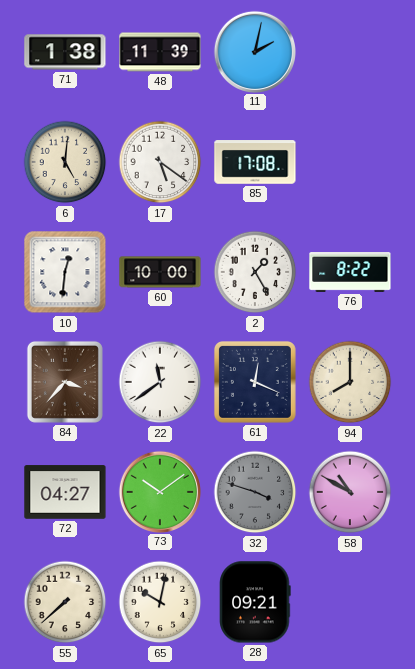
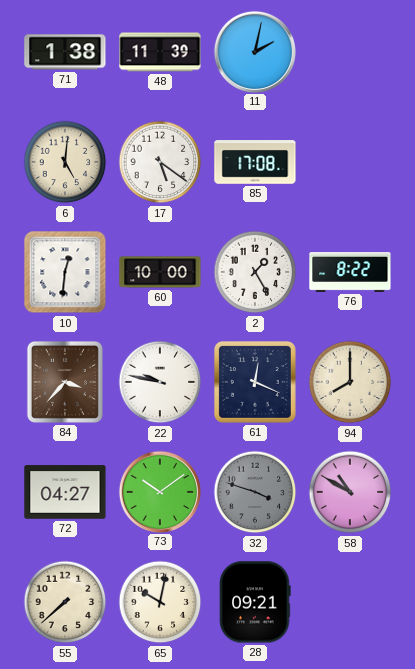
22: 11:39 -> 9:47
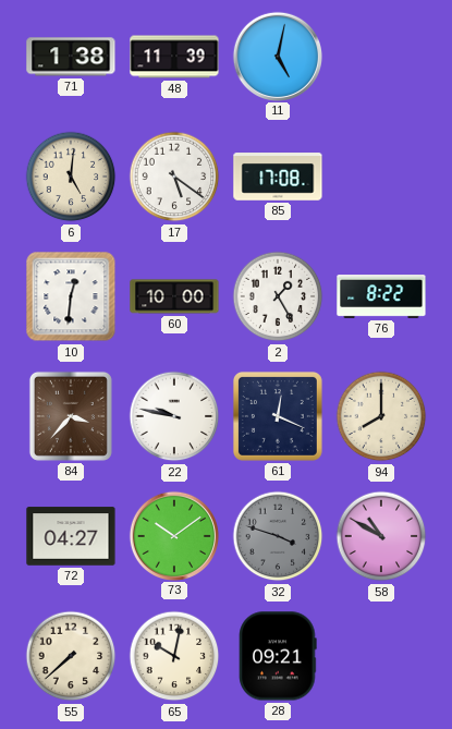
11: 2:02 -> 5:02
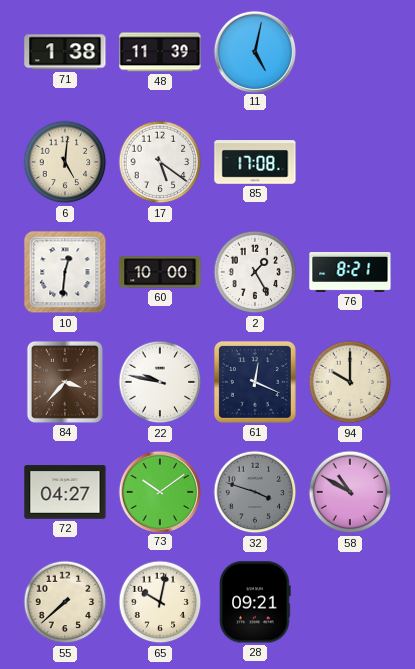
76: 8:22 -> 8:21
94: 8:00 -> 10:00
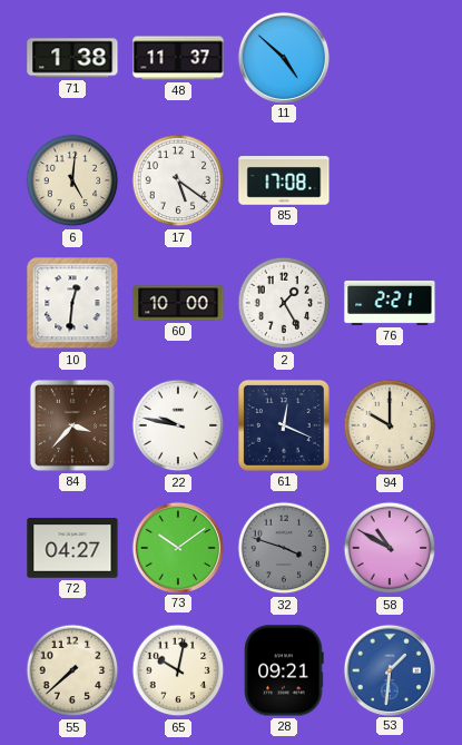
48: 11:39 -> 11:37
11: 5:02 -> 4:52
76: 8:21 -> 2:21
53: none -> 1:31
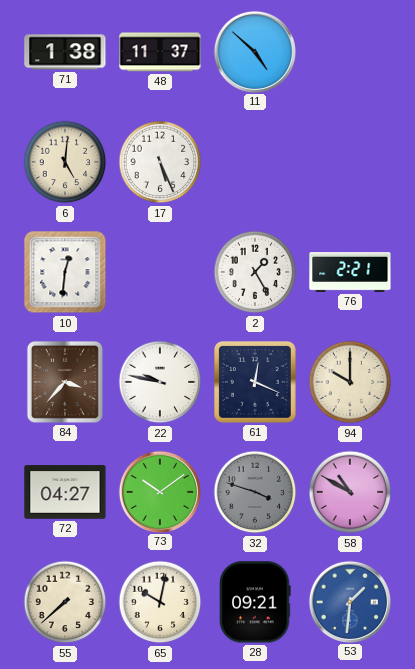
17: 5:21 -> 5:26
85: 17:08 -> none
60: 10:00 -> none
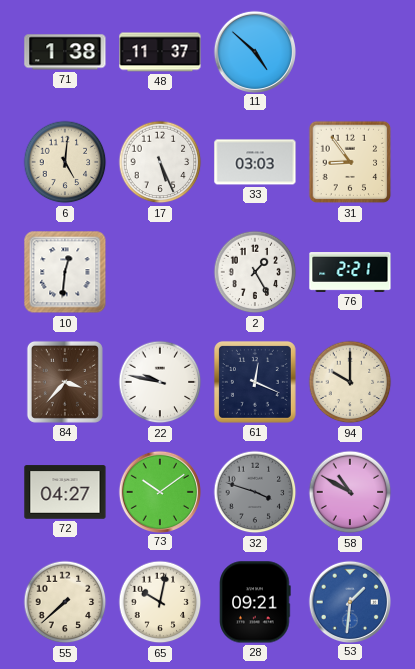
33: none -> 03:03
31: none -> 8:54
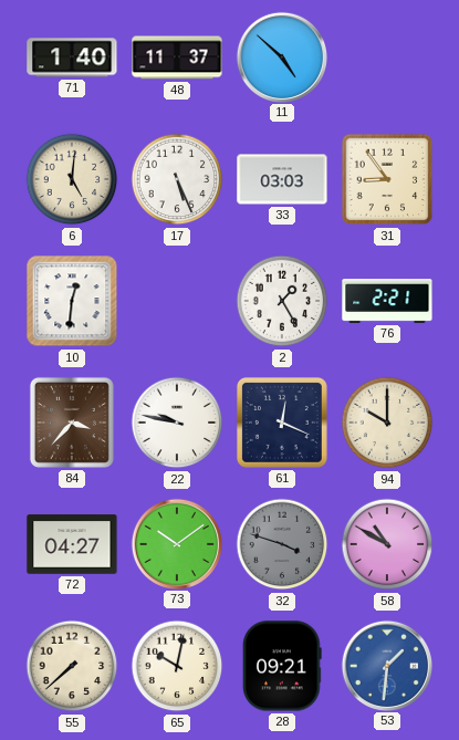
71: 1:38 -> 1:40
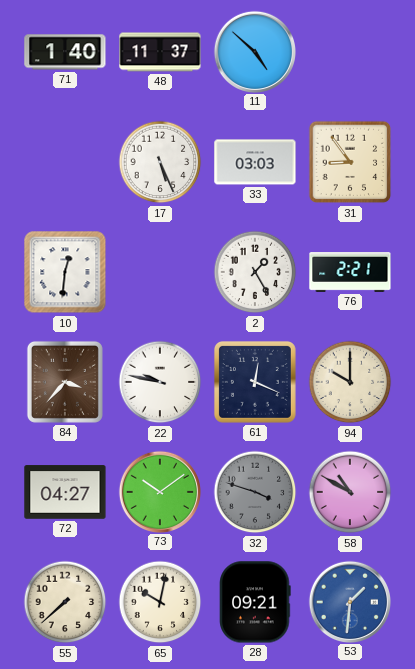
6: 5:01 -> none
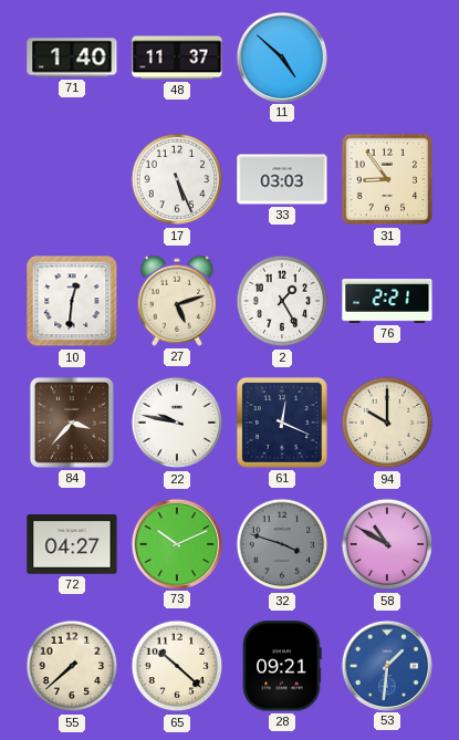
27: none -> 5:12
73: 10:09 -> 10:11
65: 10:02 -> 10:22
